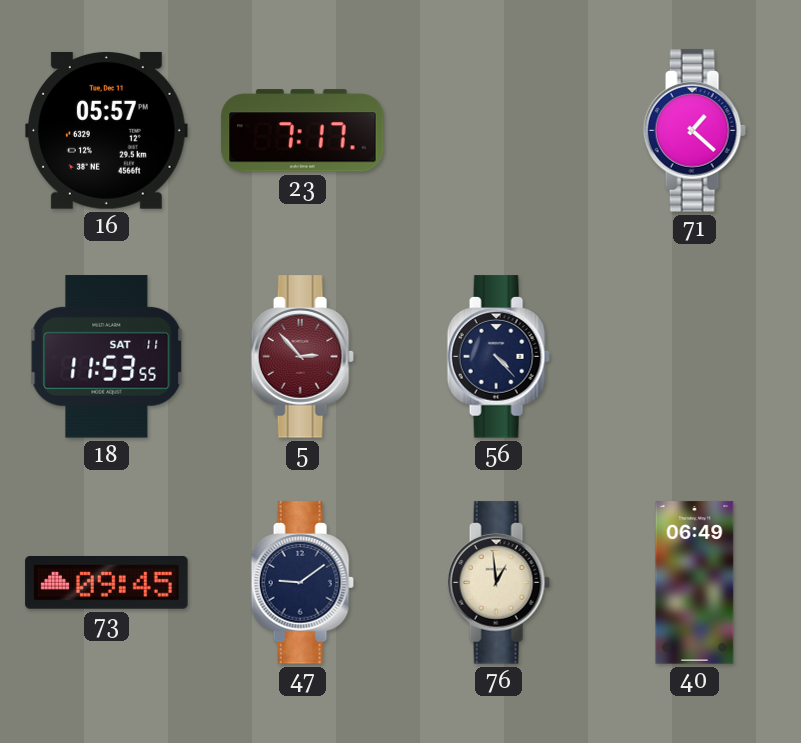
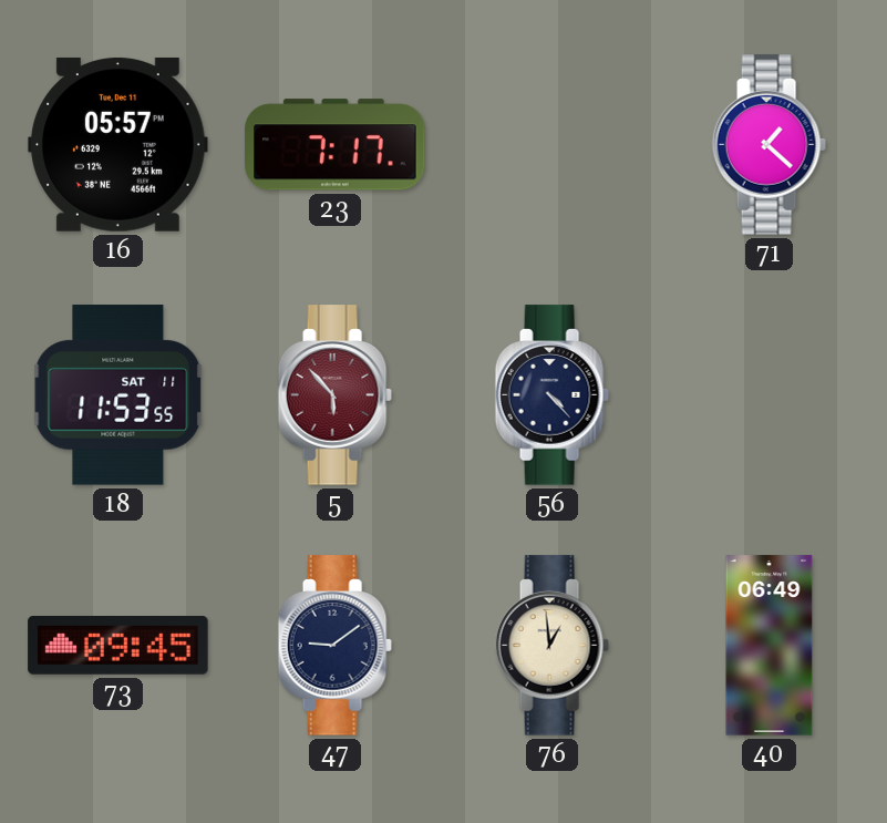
5: 2:53 -> 5:53
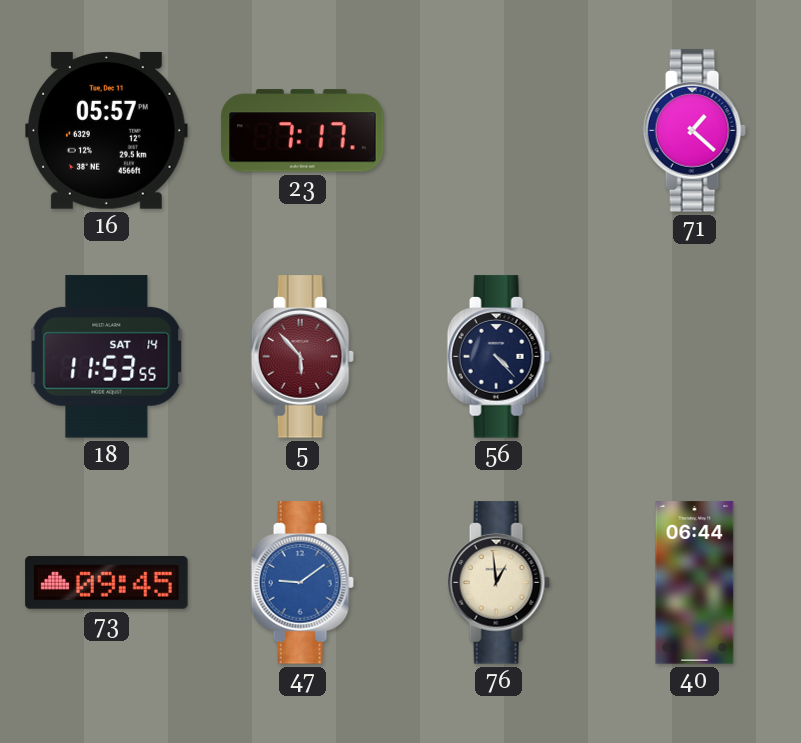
18 date: SAT 11 -> SAT 14
47 dial: navy -> blue
40: 06:49 -> 06:44
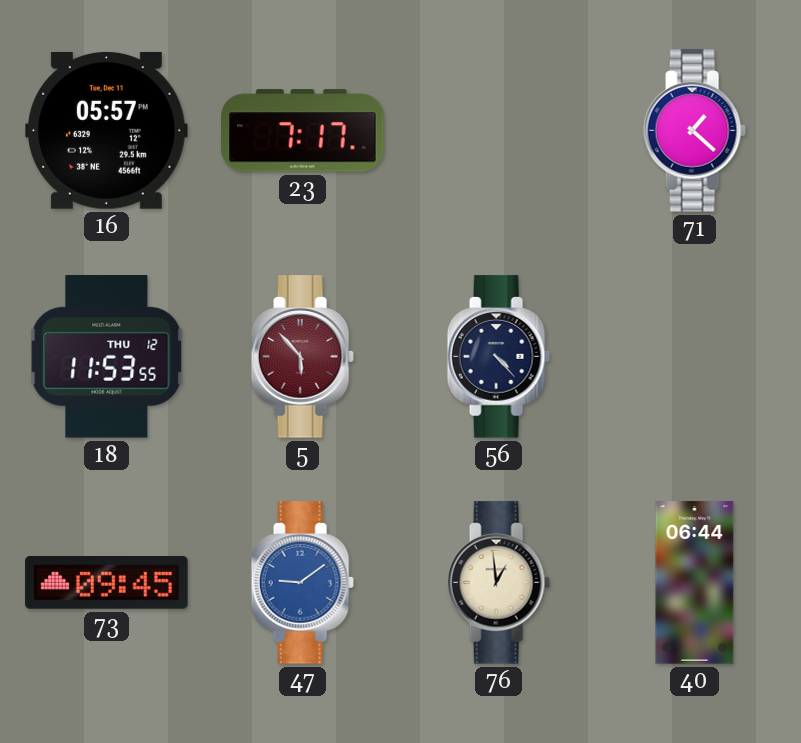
18 date: SAT 14 -> THU 12
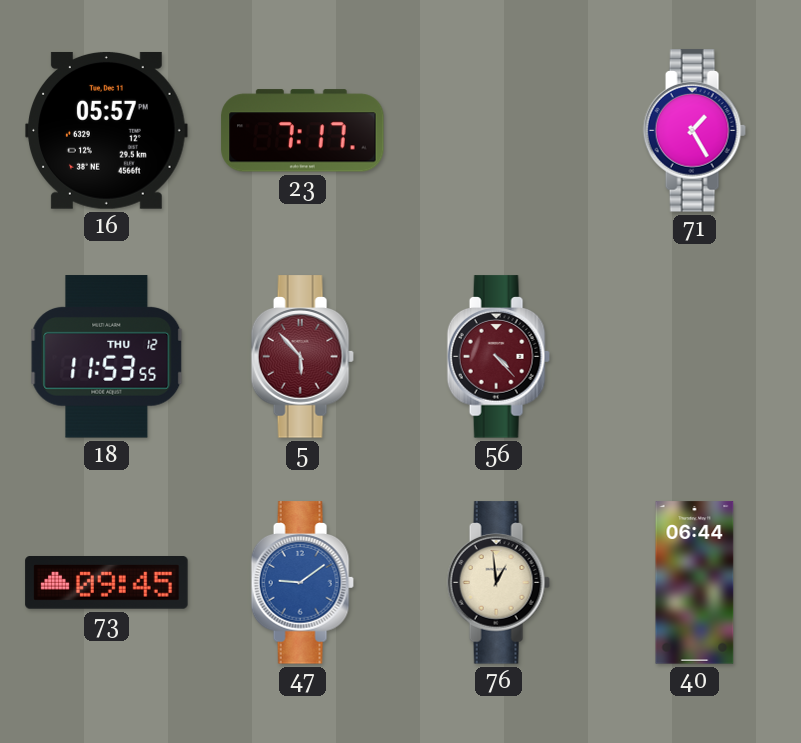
71: 1:22 -> 1:25
56 dial: navy -> burgundy
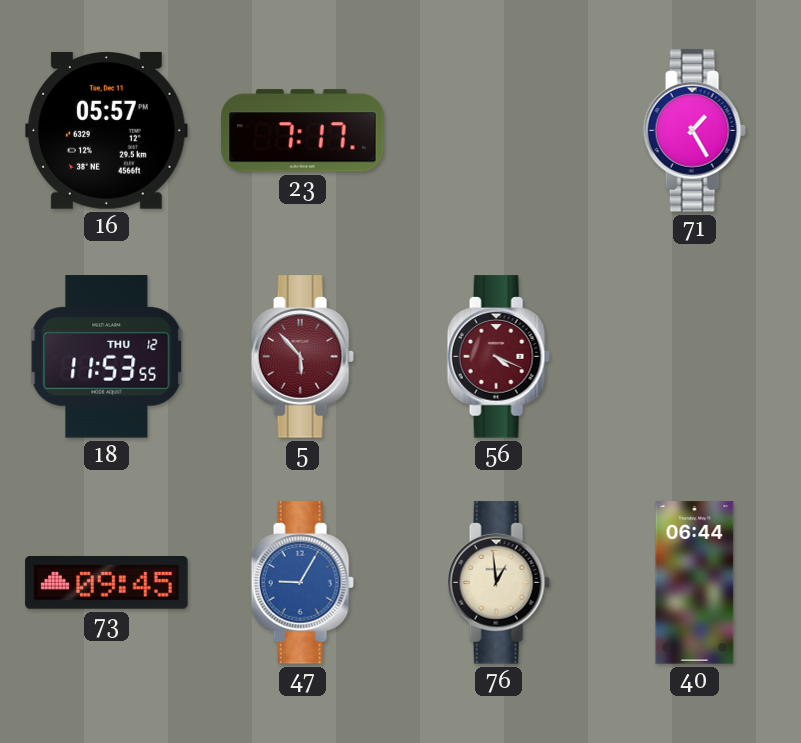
56: 4:23 -> 4:19
47: 9:09 -> 9:05
